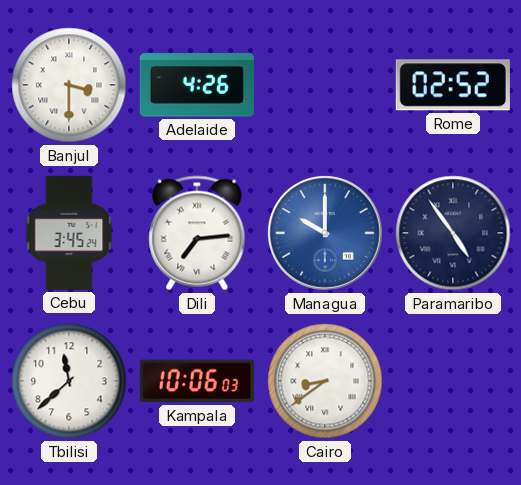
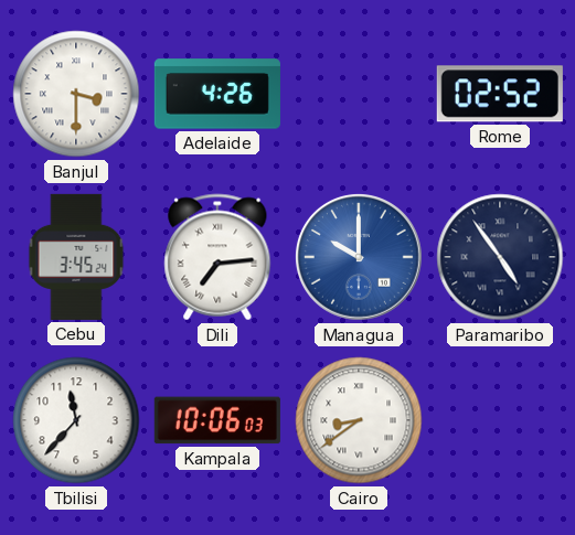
Tbilisi: 11:38 -> 11:37
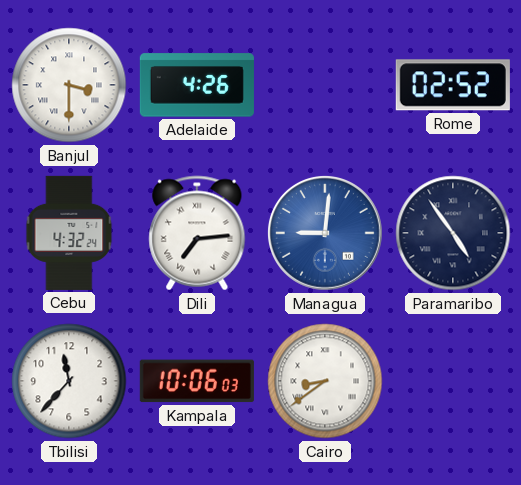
Cebu: 3:45 -> 4:32
Managua: 10:00 -> 9:01
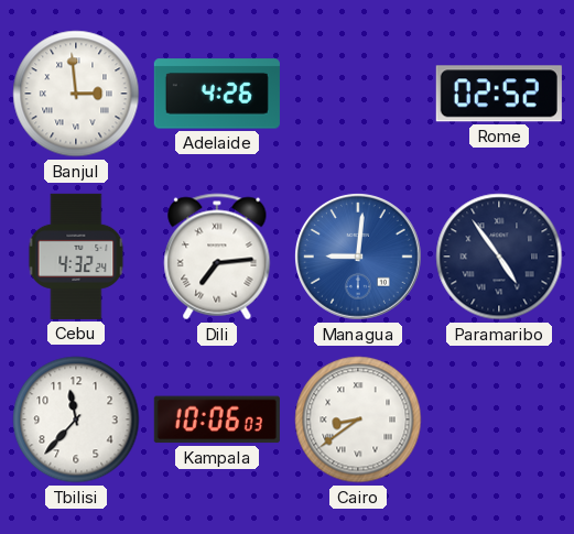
Banjul: 3:30 -> 2:59
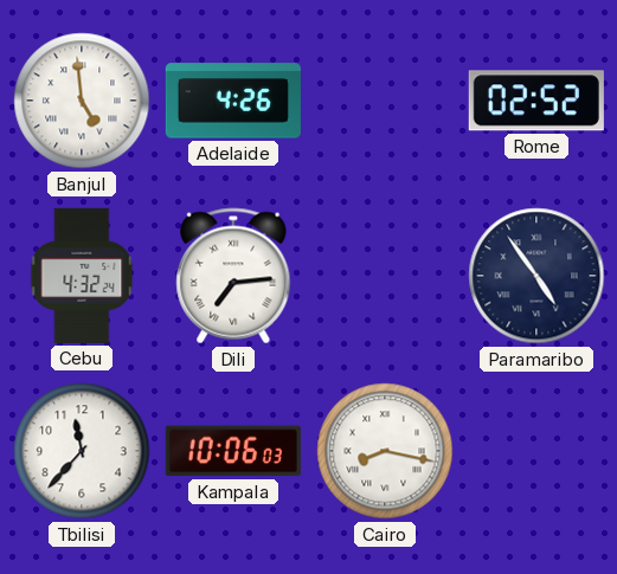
Banjul: 2:59 -> 4:59
Managua: 9:01 -> none
Cairo: 8:39 -> 8:17
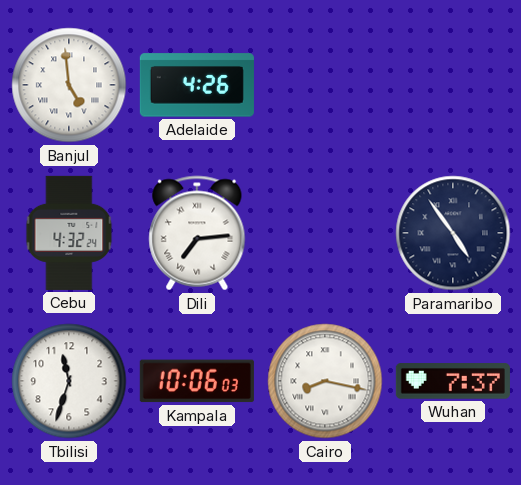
Rome: 02:52 -> none
Tbilisi: 11:37 -> 11:33
Wuhan: none -> 7:37
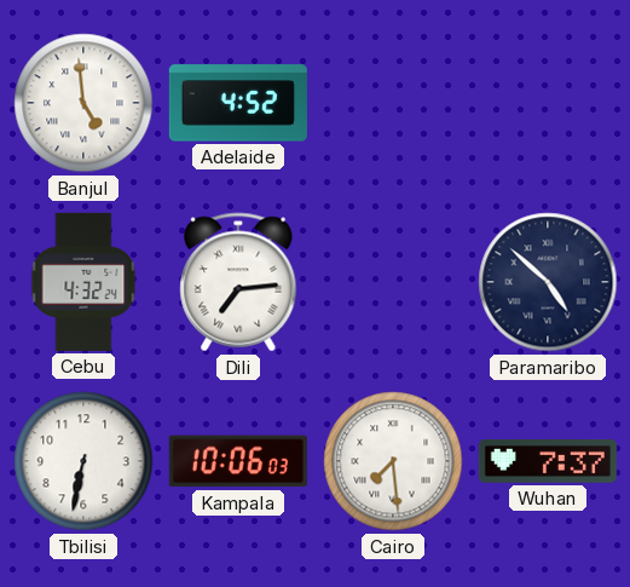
Adelaide: 4:26 -> 4:52
Paramaribo: 4:54 -> 4:52
Tbilisi: 11:33 -> 6:32
Cairo: 8:17 -> 7:29
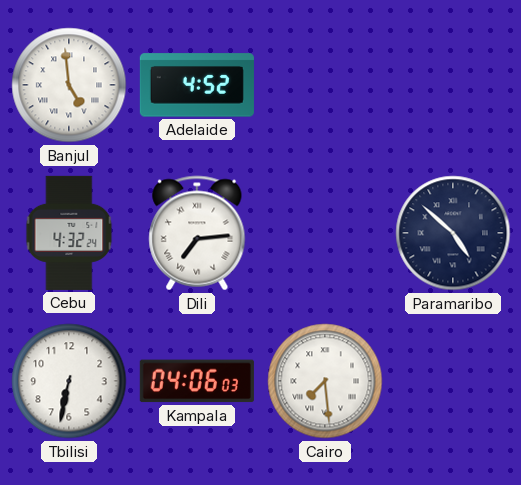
Kampala: 10:06 -> 04:06
Wuhan: 7:37 -> none
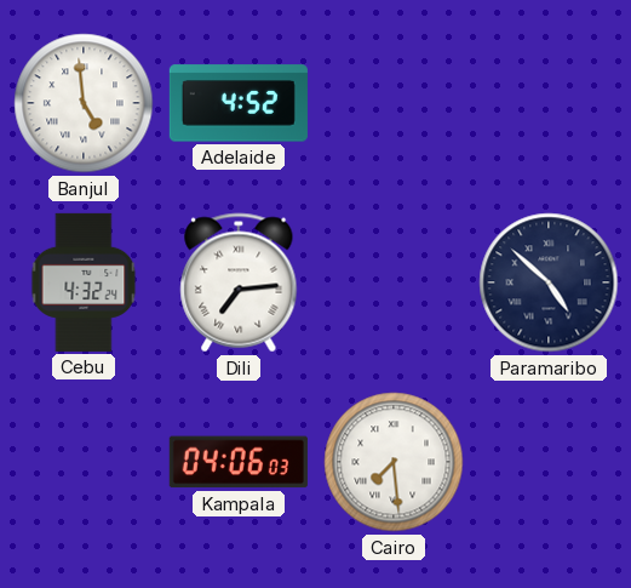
Tbilisi: 6:32 -> none
